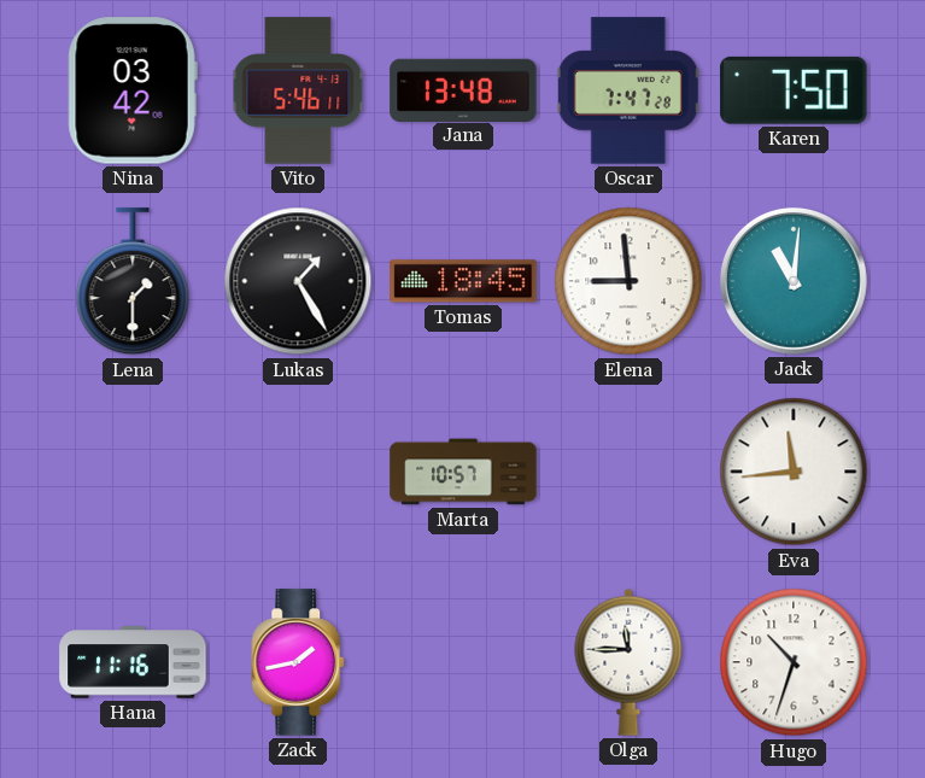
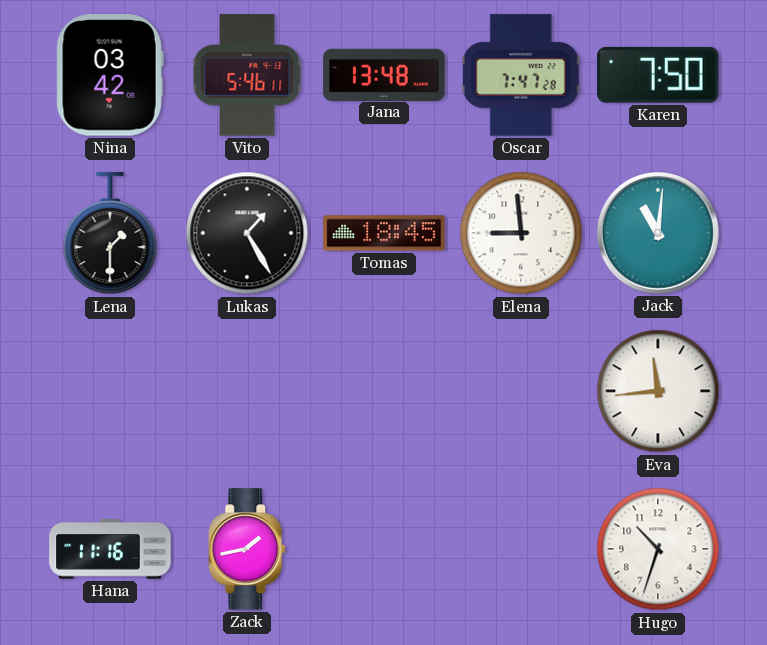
Marta: 10:57 -> none
Olga: 11:45 -> none
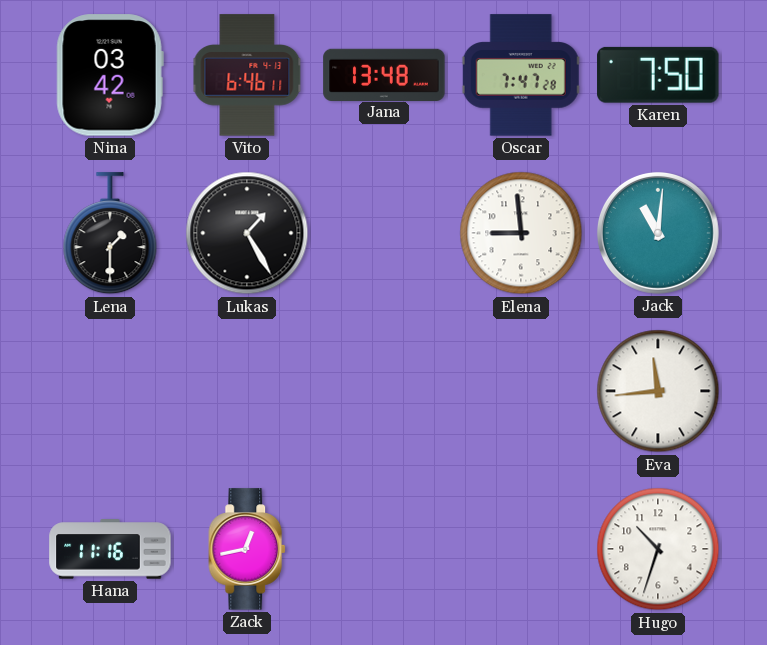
Vito: 5:46 -> 6:46
Tomas: 18:45 -> none
Zack: 1:43 -> 12:43
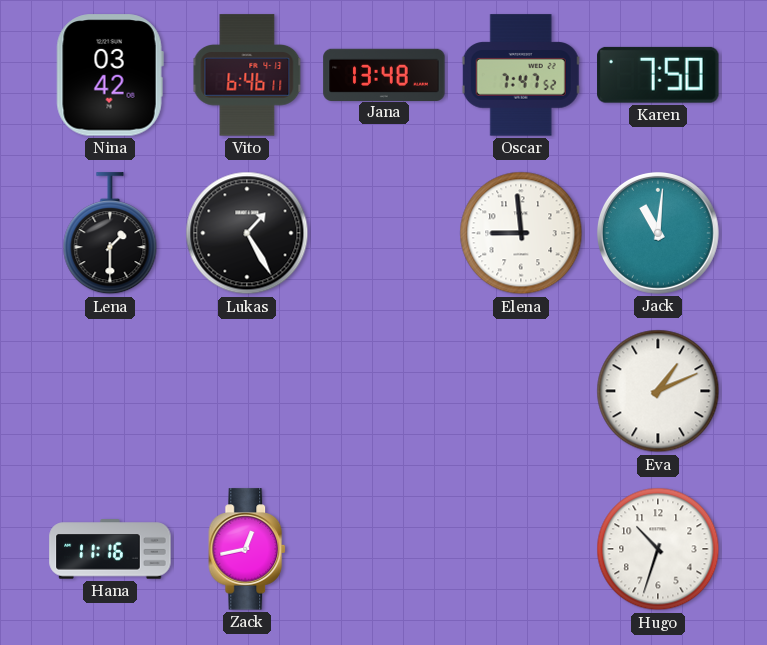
Oscar: 7:47:28 -> 7:47:52
Eva: 11:44 -> 1:11
